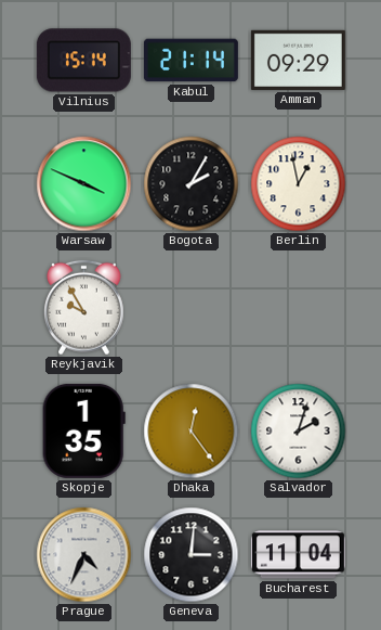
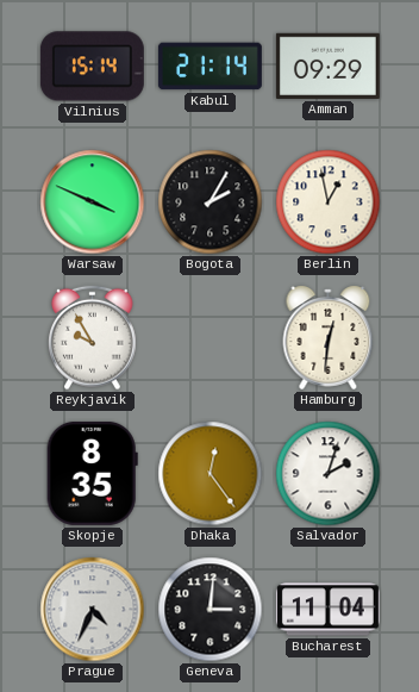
Hamburg: none -> 12:31
Skopje: 1:35 -> 8:35
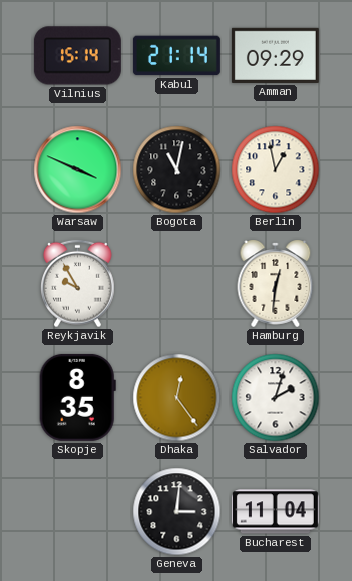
Bogota: 2:05 -> 11:02
Prague: 4:34 -> none
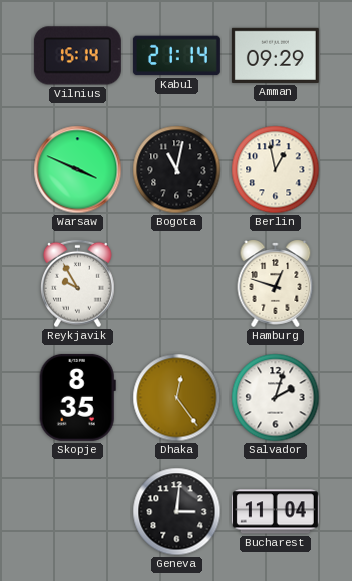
Hamburg: 12:31 -> 12:48
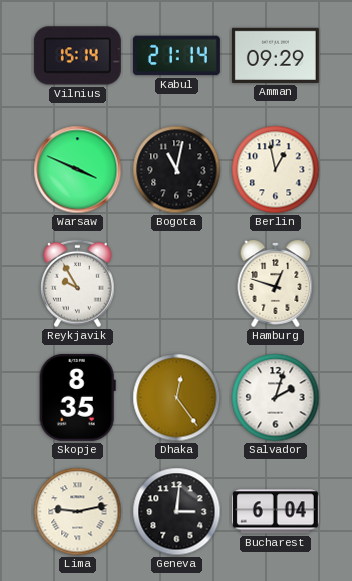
Lima: none -> 9:13
Bucharest: 11:04 -> 6:04
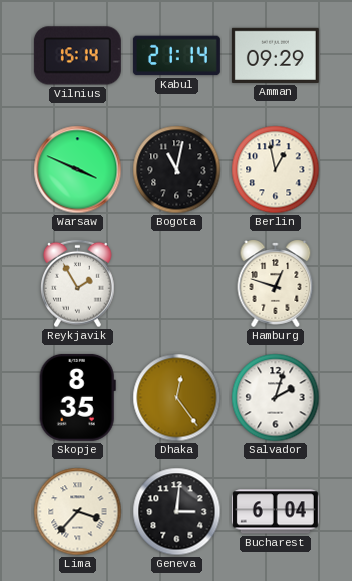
Reykjavik: 9:55 -> 1:55
Lima: 9:13 -> 3:37
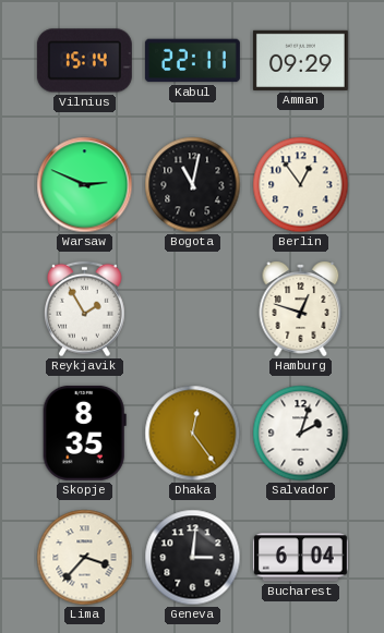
Kabul: 21:14 -> 22:11
Warsaw: 3:49 -> 2:49
Berlin: 12:58 -> 12:54
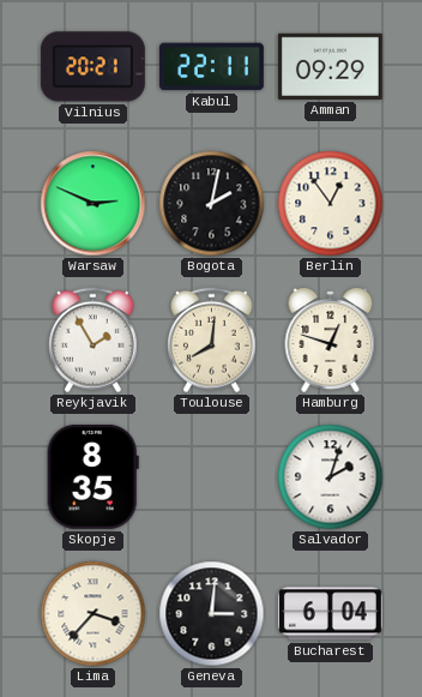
Vilnius: 15:14 -> 20:21
Bogota: 11:02 -> 2:02
Toulouse: none -> 8:01
Dhaka: 12:24 -> none
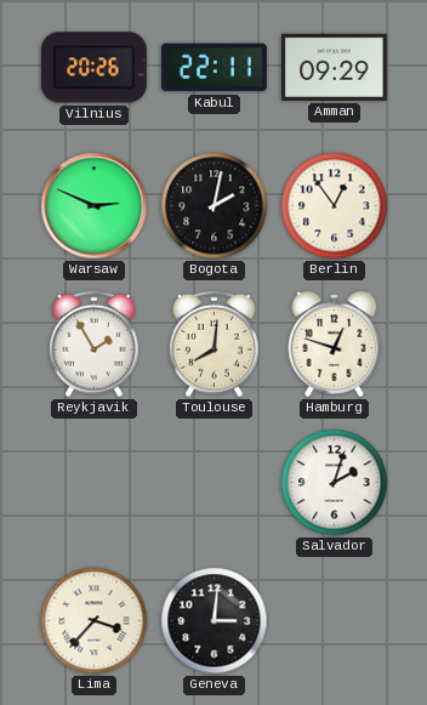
Vilnius: 20:21 -> 20:26
Skopje: 8:35 -> none
Bucharest: 6:04 -> none
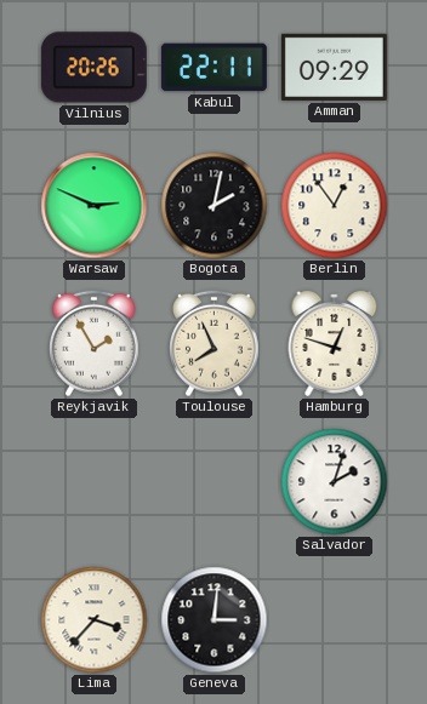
Toulouse: 8:01 -> 7:56
